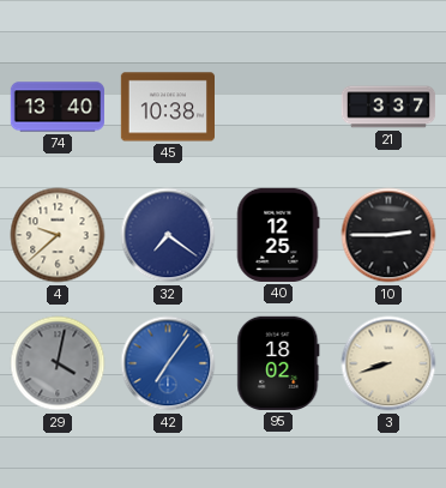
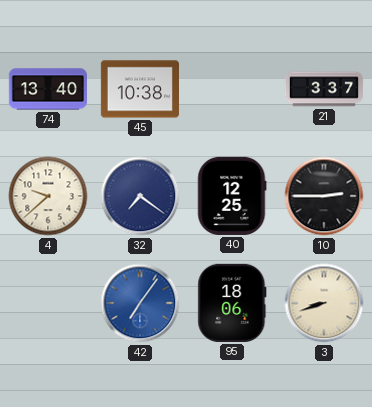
29: 4:02 -> none
95: 18:02 -> 18:06
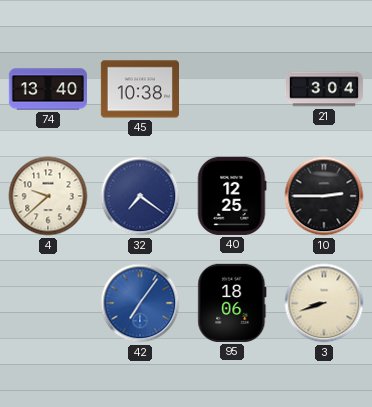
21: 3:37 -> 3:04
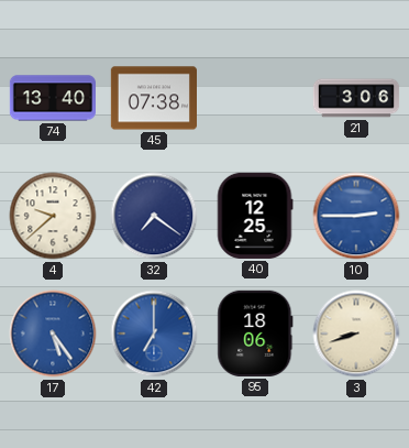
45: 10:38 -> 07:38
21: 3:04 -> 3:06
10 dial: black -> blue
17: none -> 5:24
42: 7:06 -> 7:00
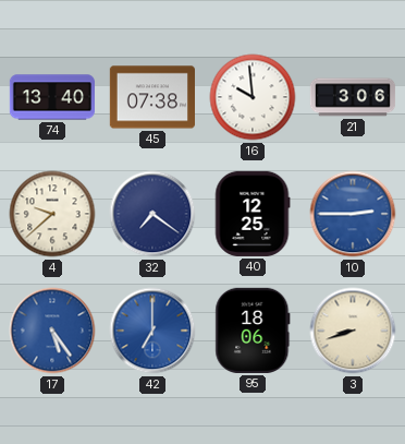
16: none -> 9:59
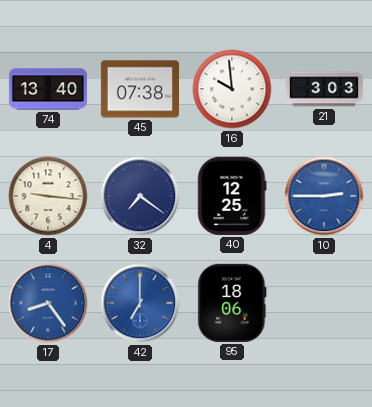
21: 3:06 -> 3:03
4: 9:38 -> 9:16
17: 5:24 -> 8:24
3: 8:42 -> none
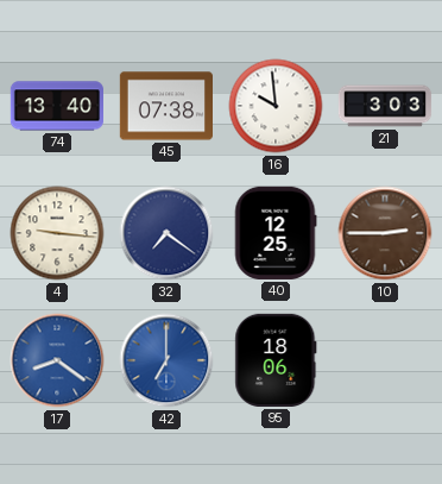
10 dial: blue -> brown
17: 8:24 -> 8:21
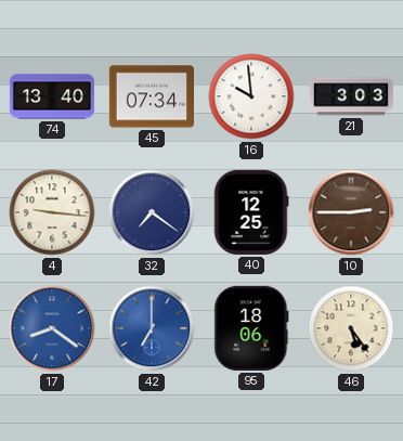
45: 07:38 -> 07:34
46: none -> 5:24
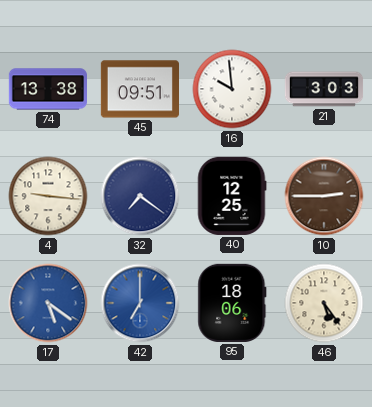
74: 13:40 -> 13:38
45: 07:34 -> 09:51
17: 8:21 -> 5:21
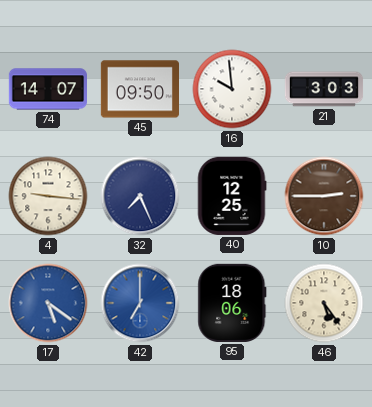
74: 13:38 -> 14:07
45: 09:51 -> 09:50
32: 7:21 -> 7:26
